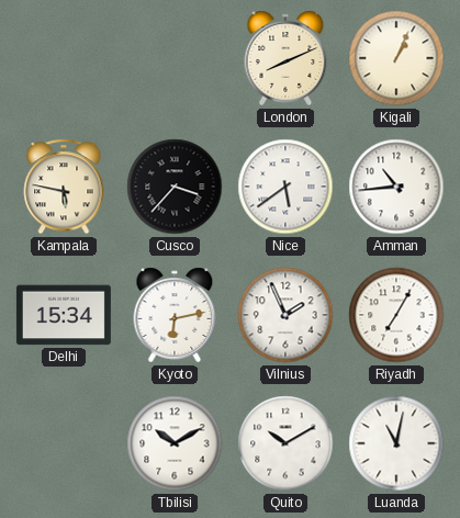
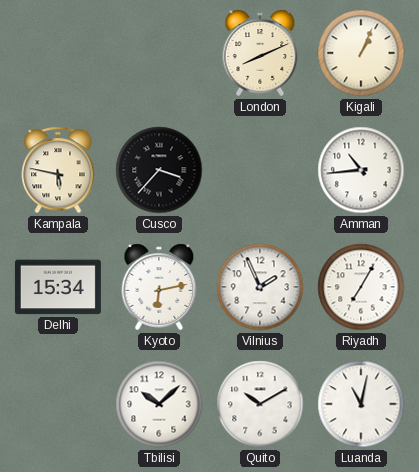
Nice: 5:39 -> none
Tbilisi: 10:10 -> 10:08
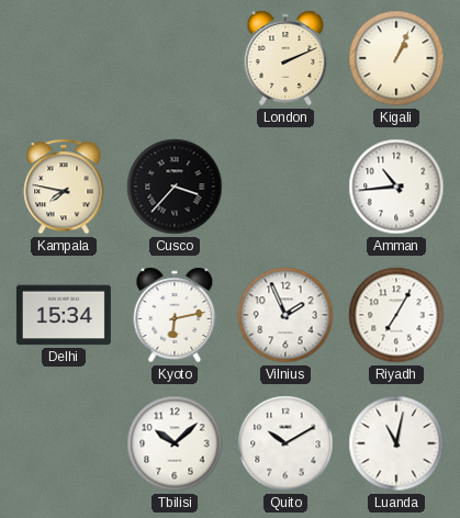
London: 8:11 -> 2:11
Kampala: 5:47 -> 7:47
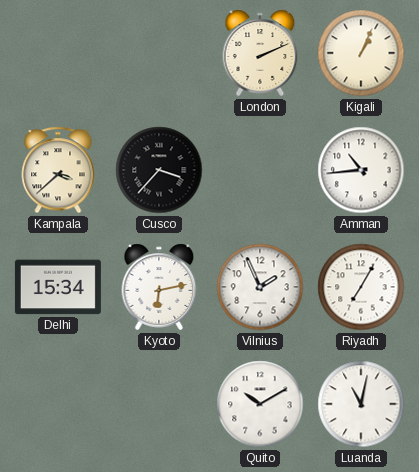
Kampala: 7:47 -> 3:38
Tbilisi: 10:08 -> none
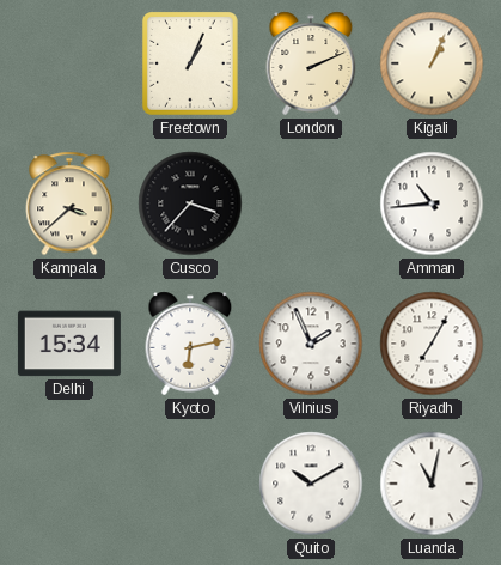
Freetown: none -> 1:04
